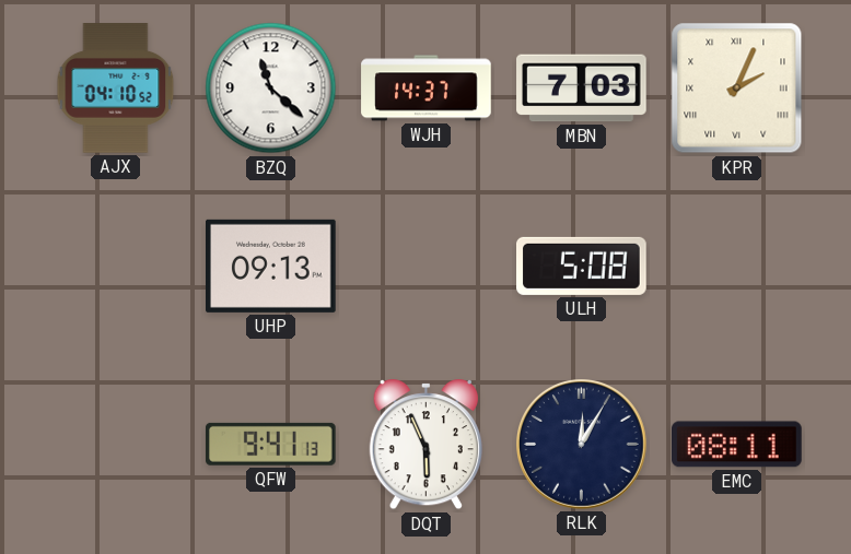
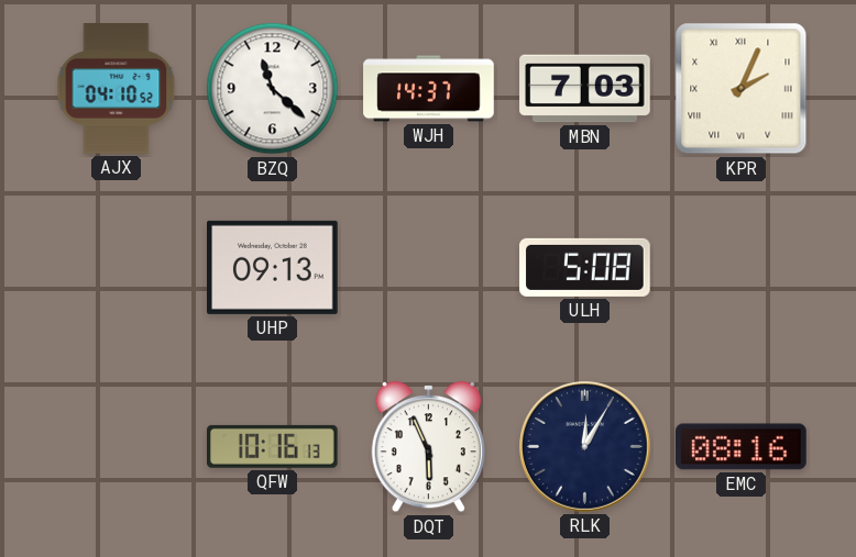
QFW: 9:41 -> 10:16
EMC: 08:11 -> 08:16
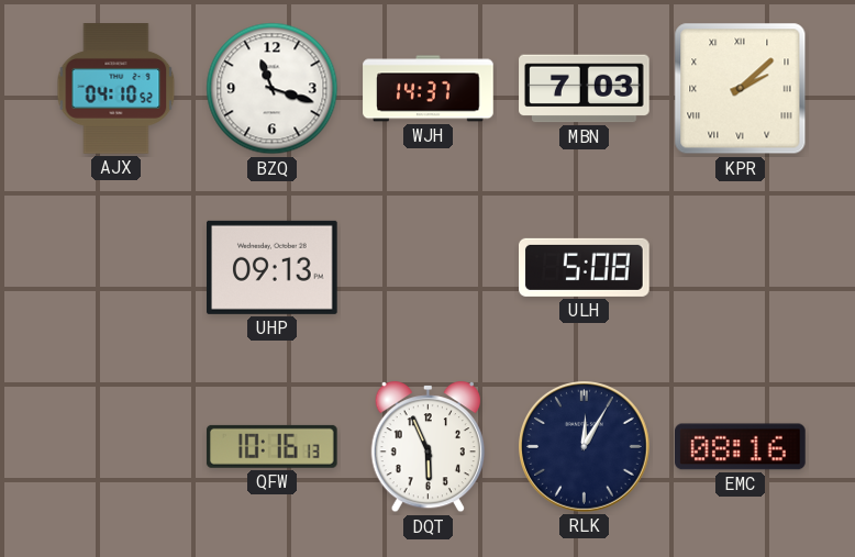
BZQ: 11:22 -> 11:18
KPR: 2:04 -> 2:08
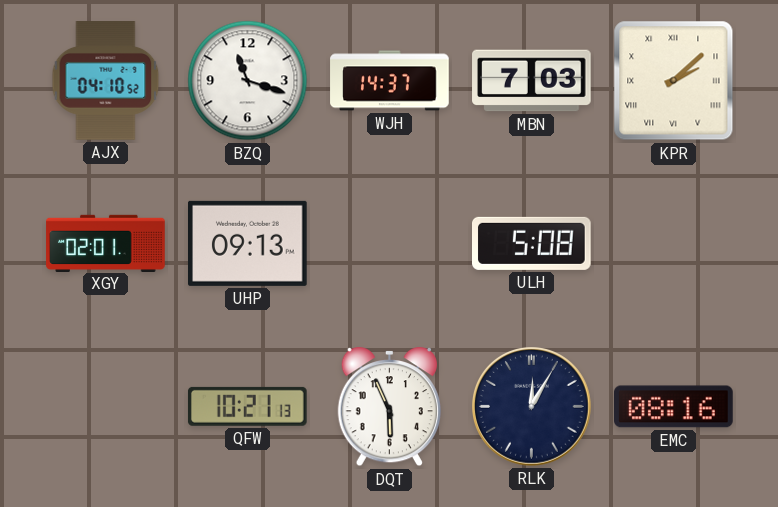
XGY: none -> 02:01
QFW: 10:16 -> 10:21
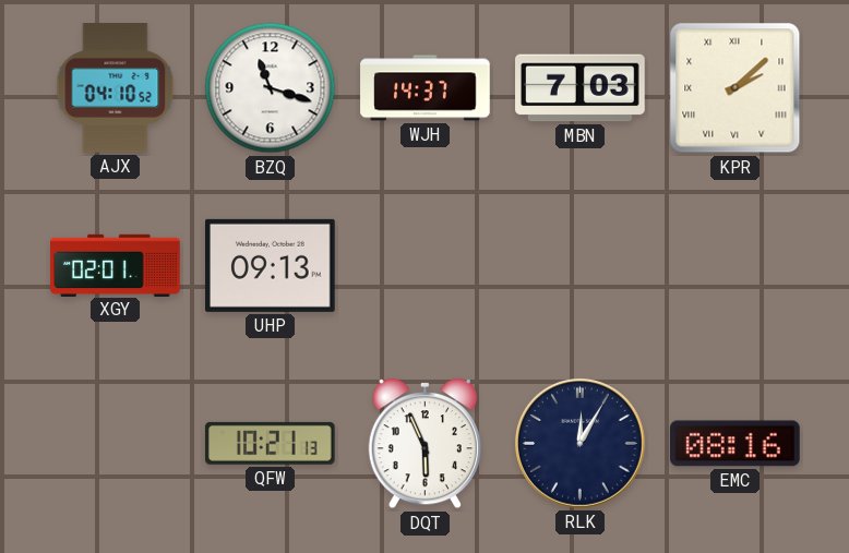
ULH: 5:08 -> none
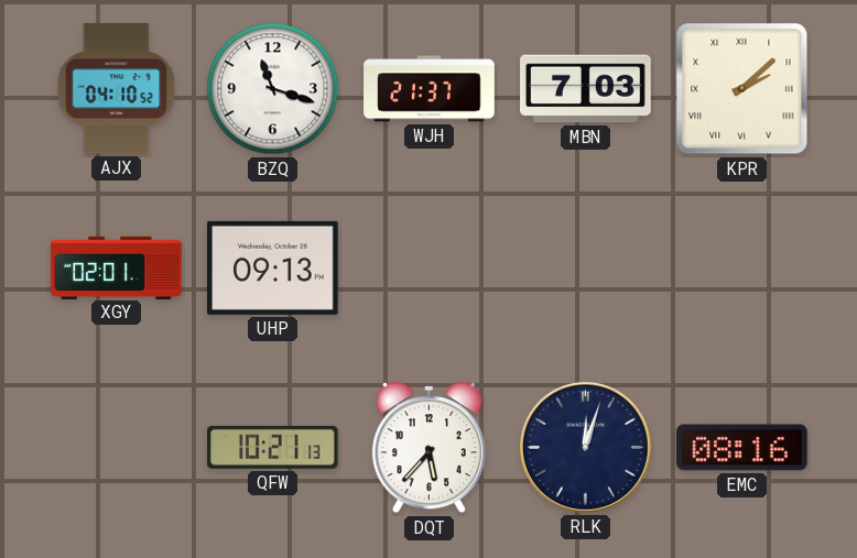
WJH: 14:37 -> 21:37
DQT: 5:56 -> 5:37
RLK: 12:05 -> 12:03
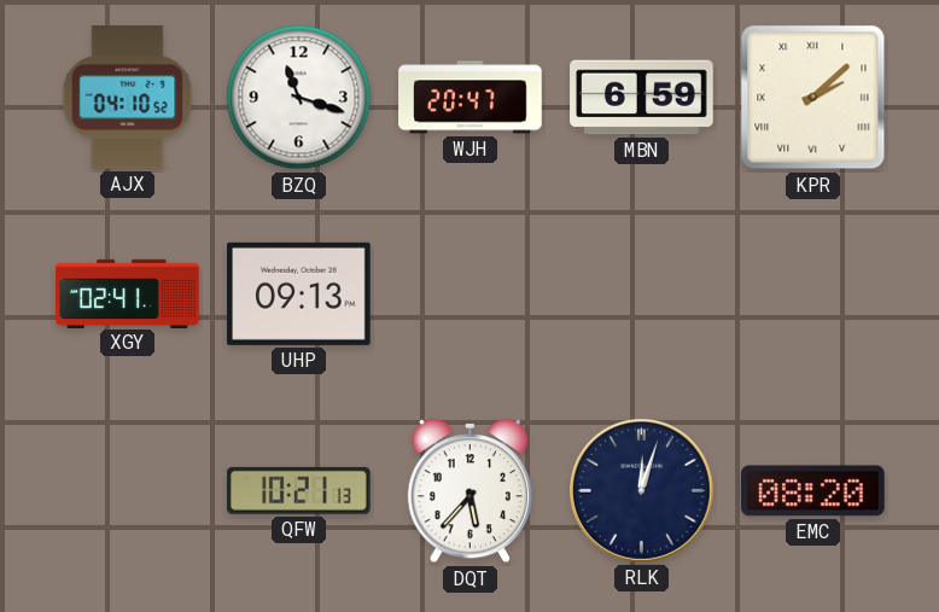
WJH: 21:37 -> 20:47
MBN: 7:03 -> 6:59
XGY: 02:01 -> 02:41
EMC: 08:16 -> 08:20
